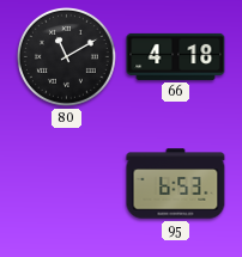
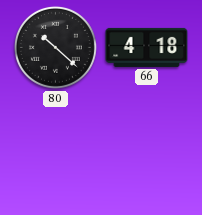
80: 11:10 -> 10:22
95: 6:53 -> none
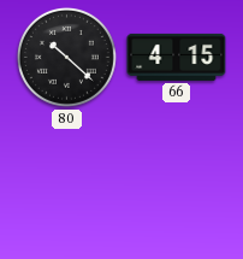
66: 4:18 -> 4:15
